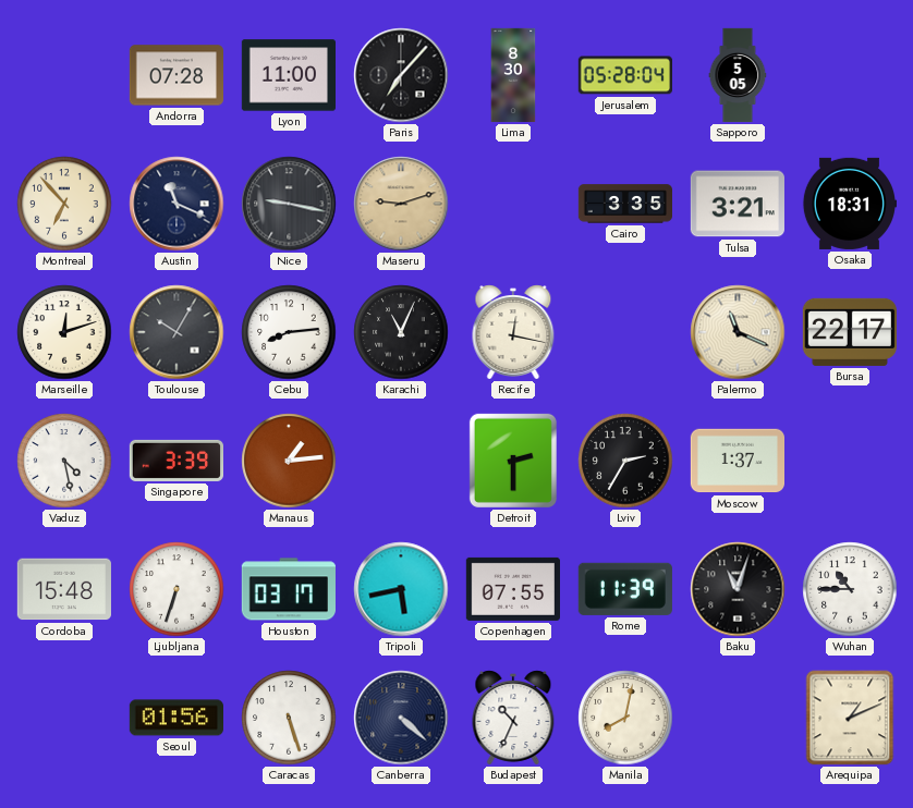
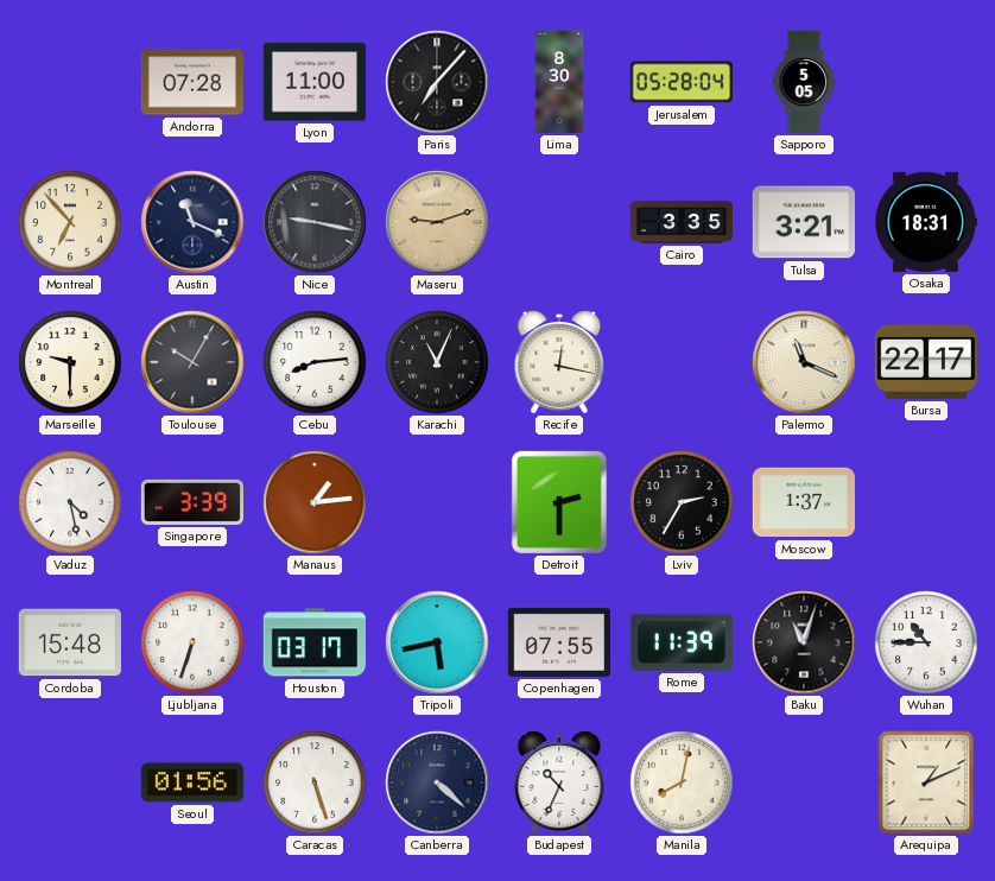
Marseille: 12:12 -> 9:30
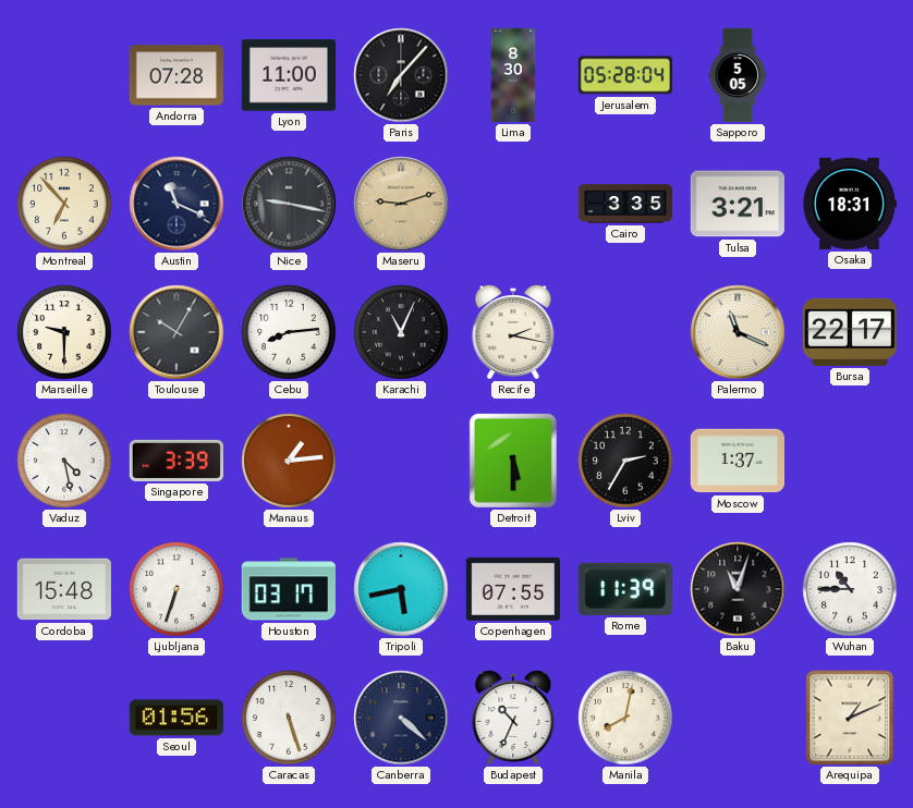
Recife: 12:17 -> 2:17
Detroit: 2:30 -> 5:30
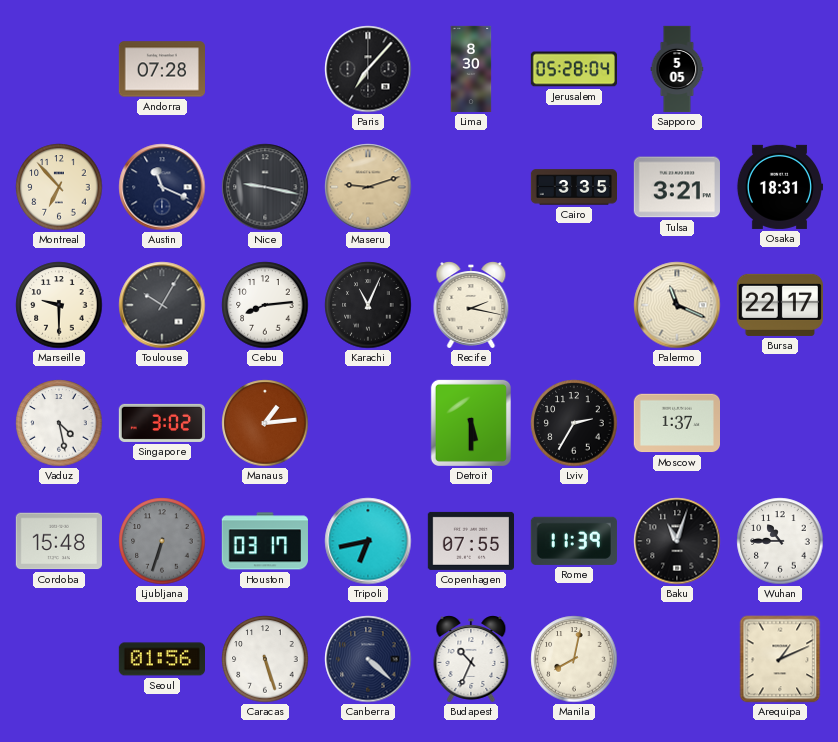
Lyon: 11:00 -> none
Singapore: 3:39 -> 3:02
Ljubljana dial: white -> grey
Tripoli: 5:43 -> 6:43
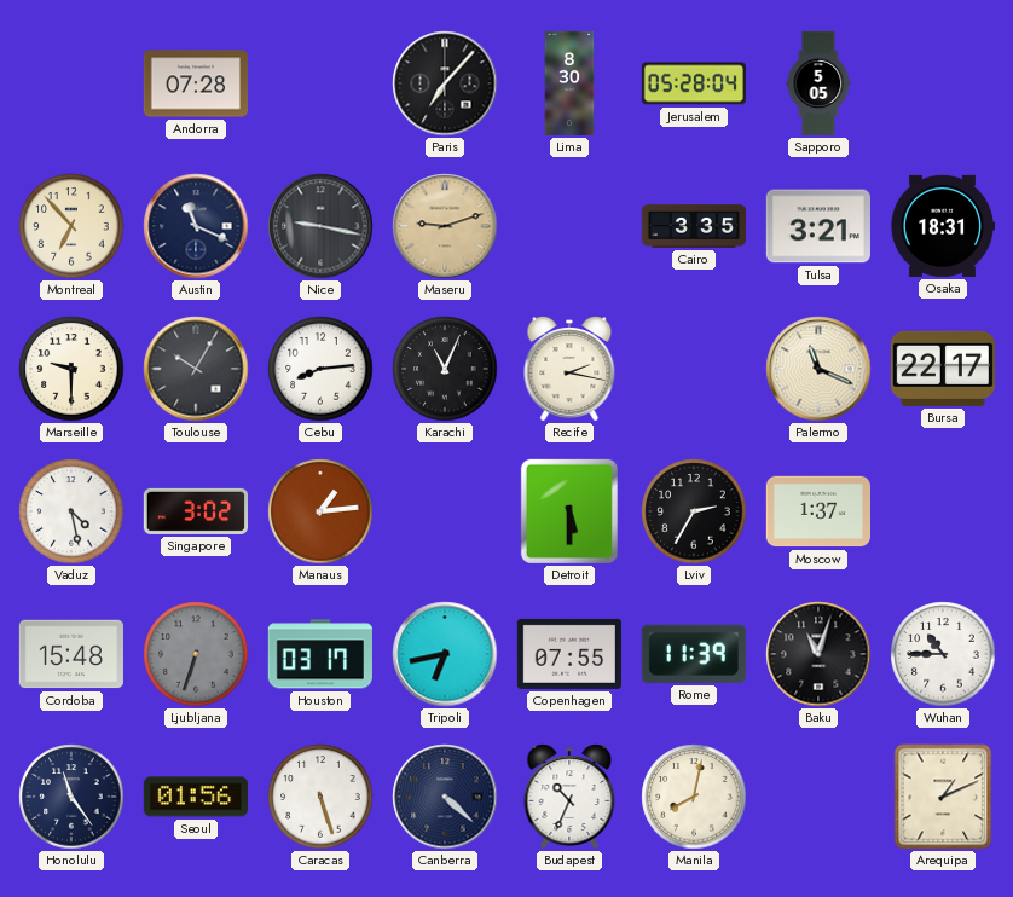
Honolulu: none -> 11:24
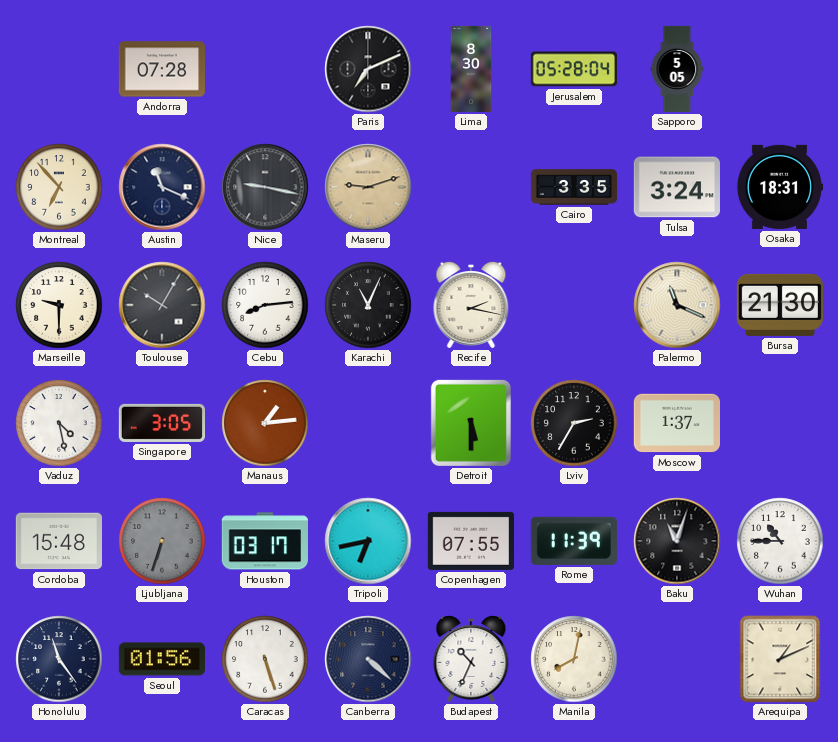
Paris: 7:07 -> 7:11
Tulsa: 3:21 -> 3:24
Bursa: 22:17 -> 21:30
Singapore: 3:02 -> 3:05
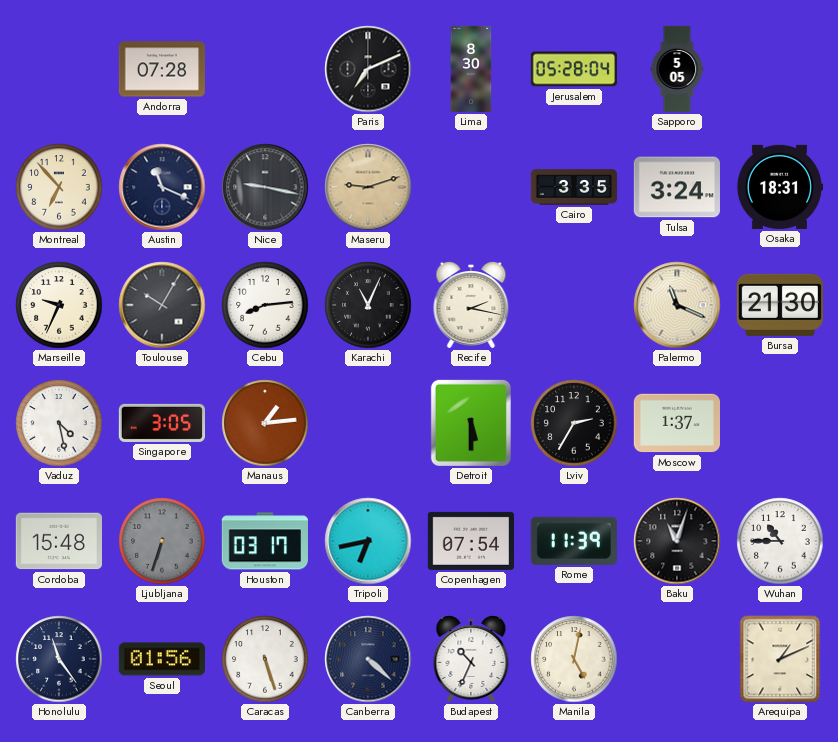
Marseille: 9:30 -> 9:34
Copenhagen: 07:55 -> 07:54
Manila: 8:02 -> 5:02
